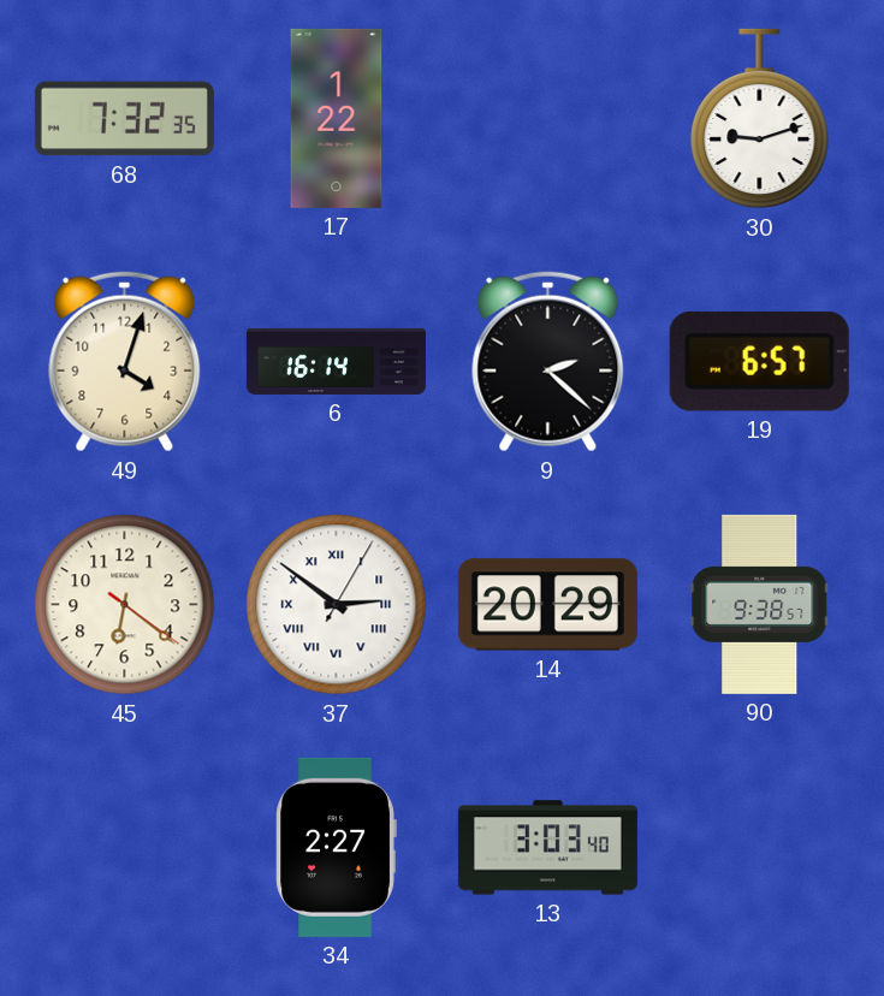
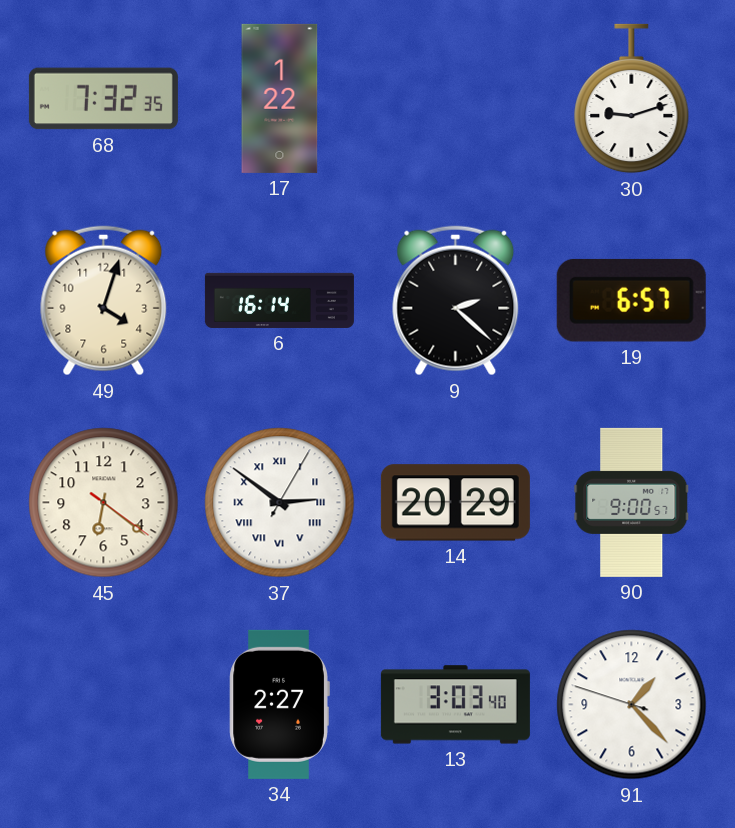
90: 9:38 -> 9:00
91: none -> 1:22
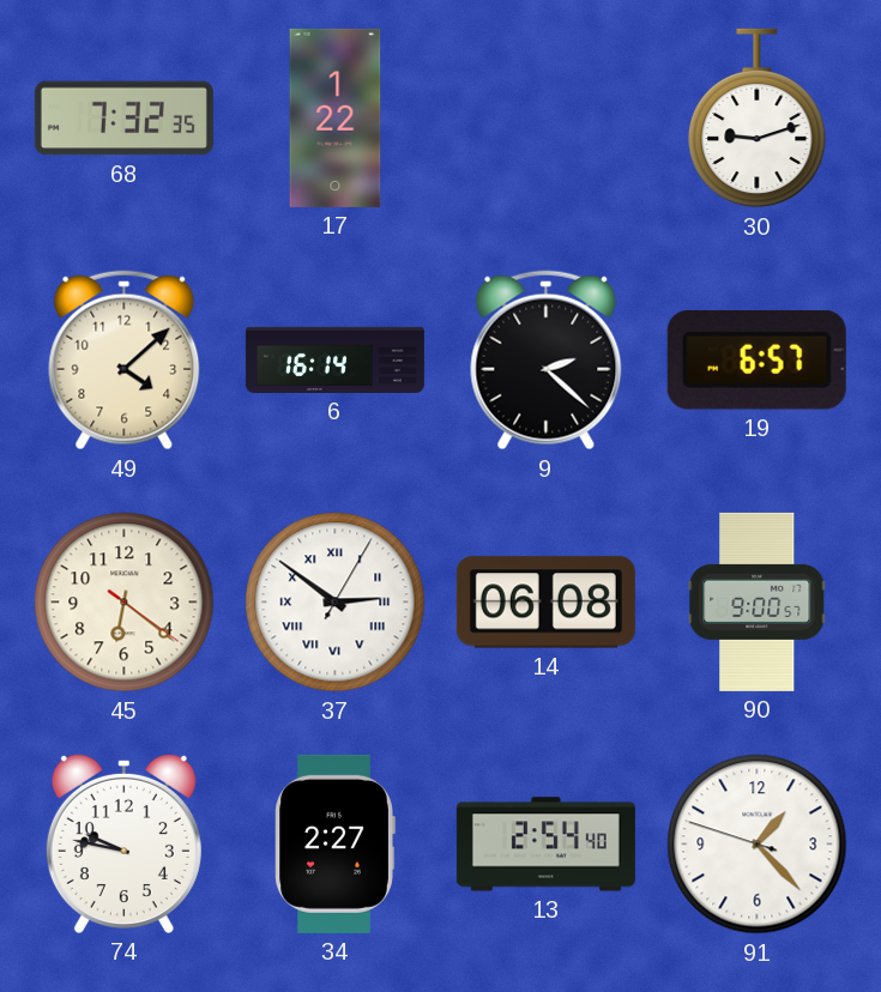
49: 4:03 -> 4:08
14: 20:29 -> 06:08
74: none -> 9:47
13: 3:03 -> 2:54
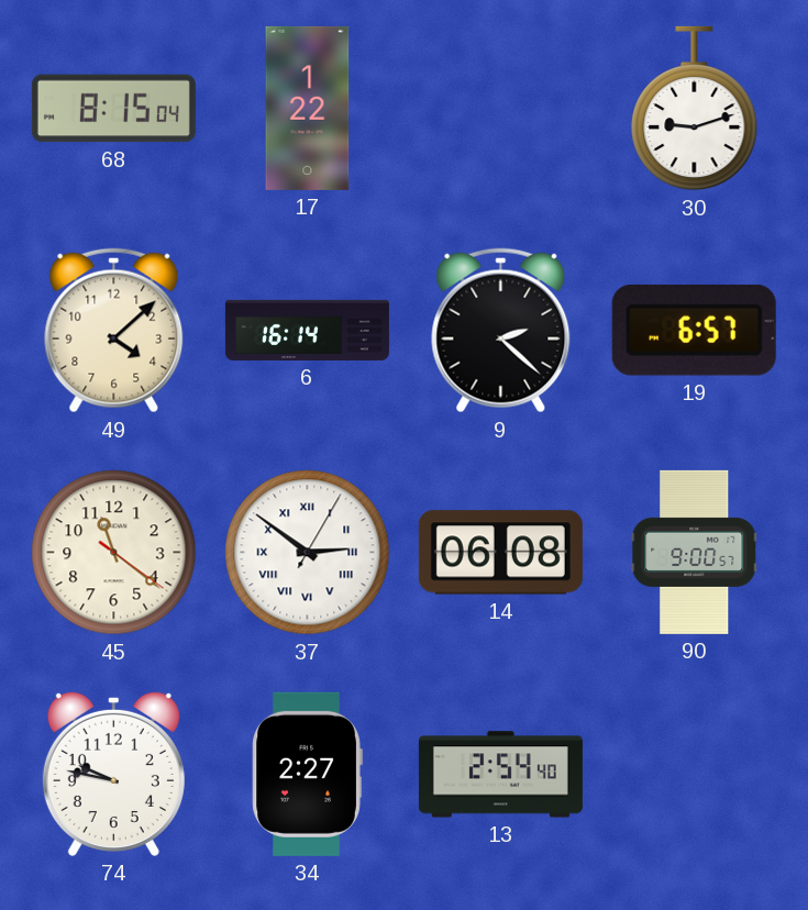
68: 7:32 -> 8:15
45: 6:21 -> 11:21
91: 1:22 -> none
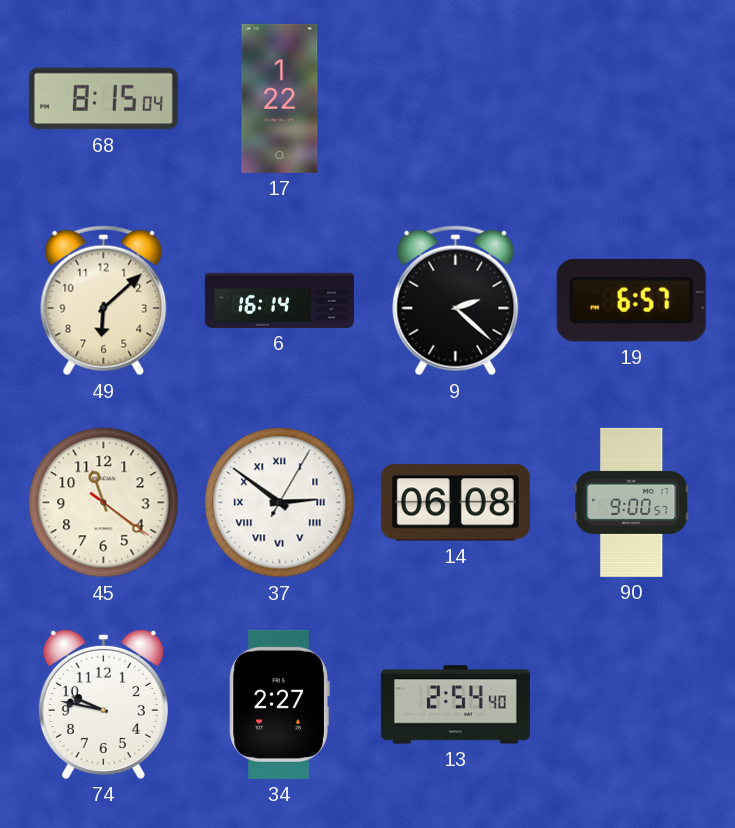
30: 9:12 -> none
49: 4:08 -> 6:08
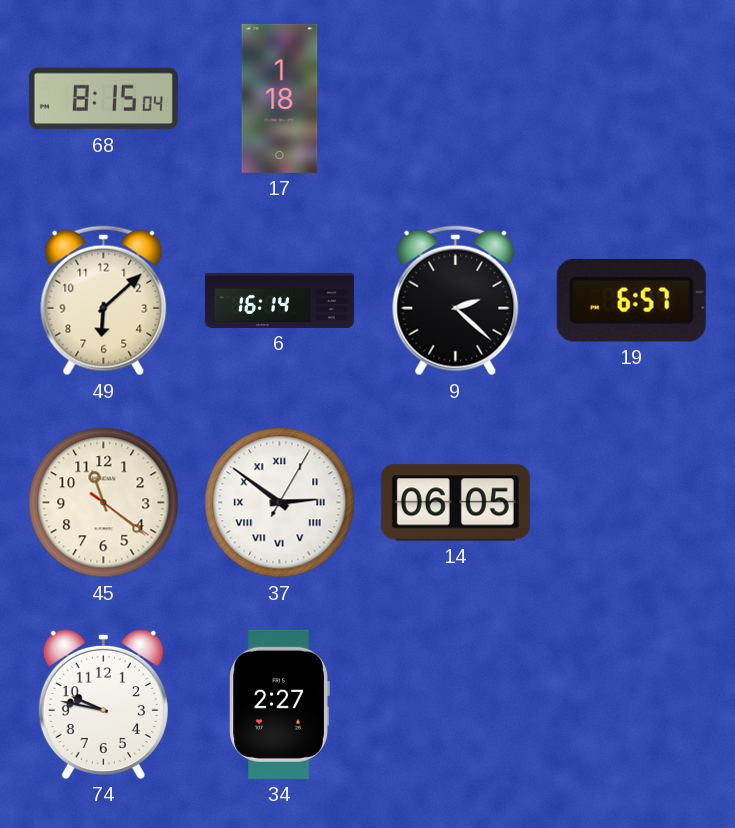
17: 1:22 -> 1:18
14: 06:08 -> 06:05
90: 9:00 -> none
13: 2:54 -> none
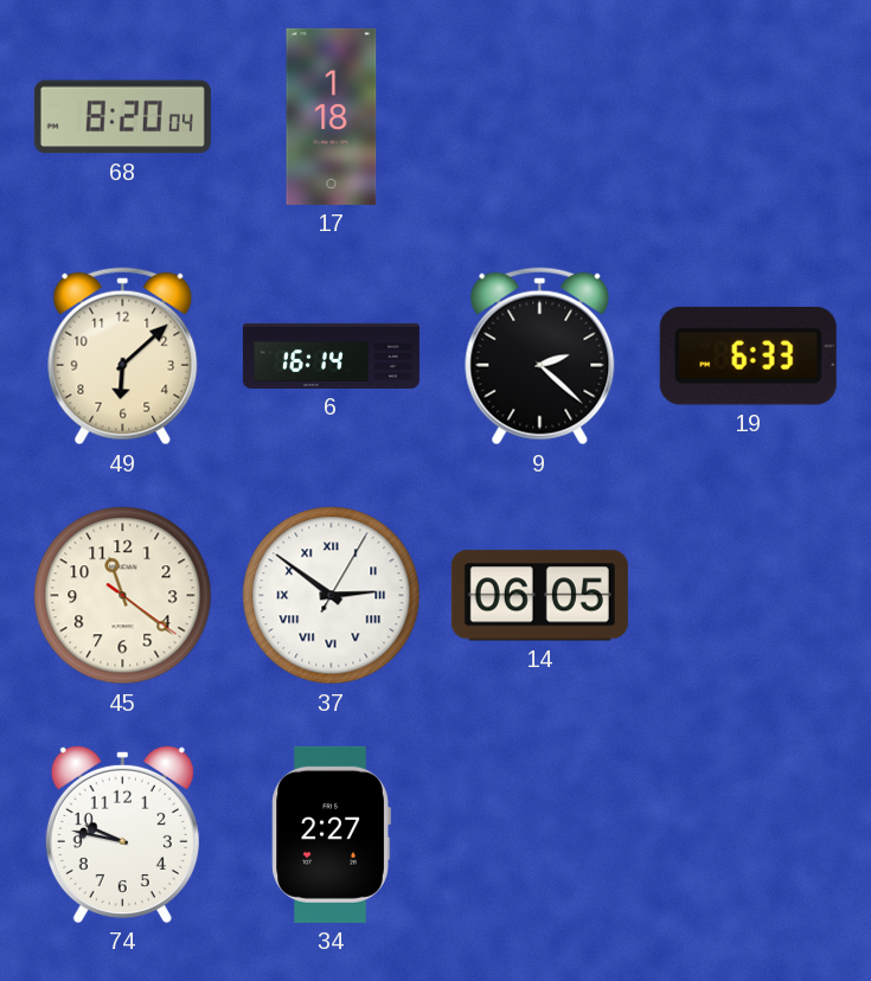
68: 8:15 -> 8:20
19: 6:57 -> 6:33
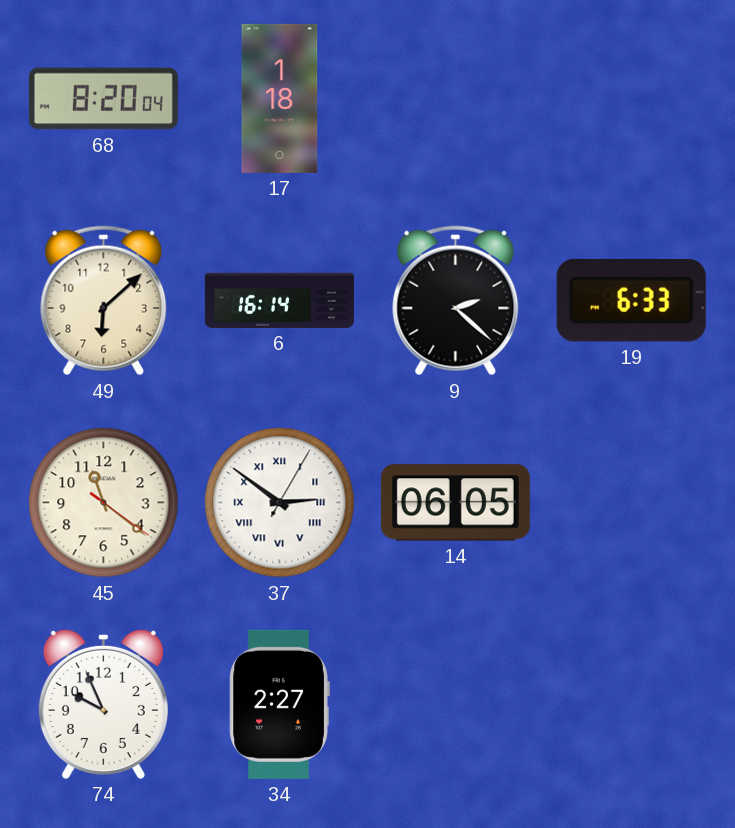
74: 9:47 -> 9:56
